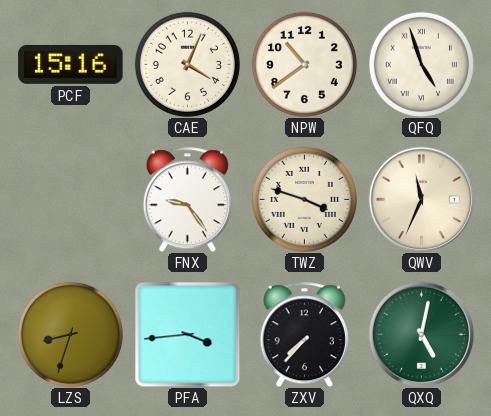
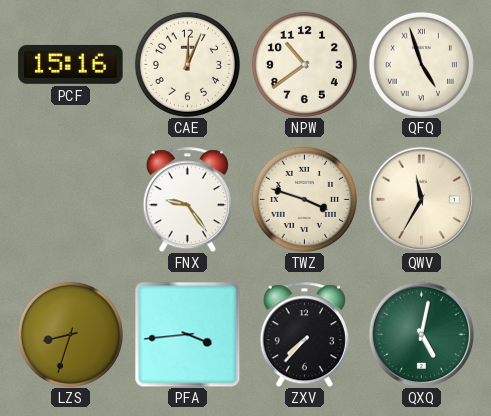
CAE: 4:04 -> 12:04
QWV: 11:34 -> 11:35
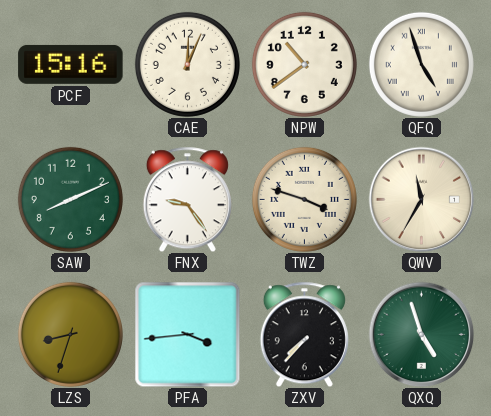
SAW: none -> 8:11
QXQ: 5:02 -> 4:57
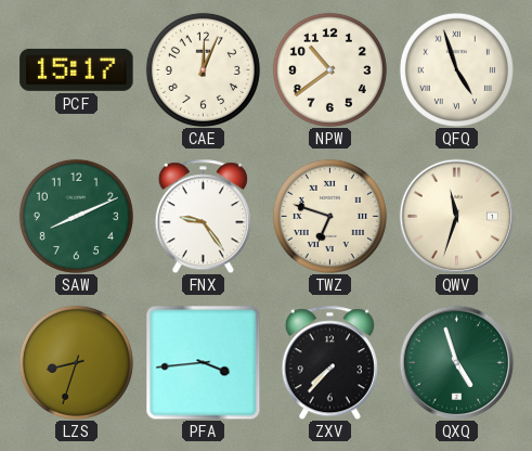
PCF: 15:16 -> 15:17
TWZ: 3:48 -> 6:48
QWV: 11:35 -> 11:33
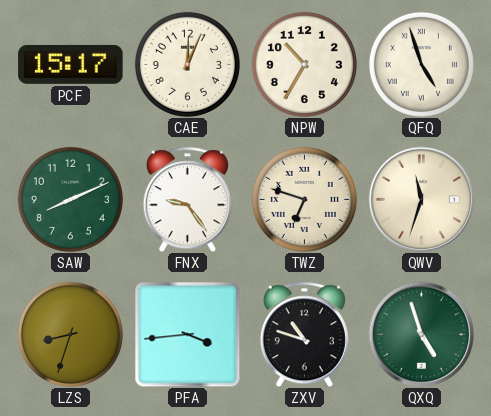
NPW: 10:39 -> 10:35
ZXV: 7:37 -> 10:48
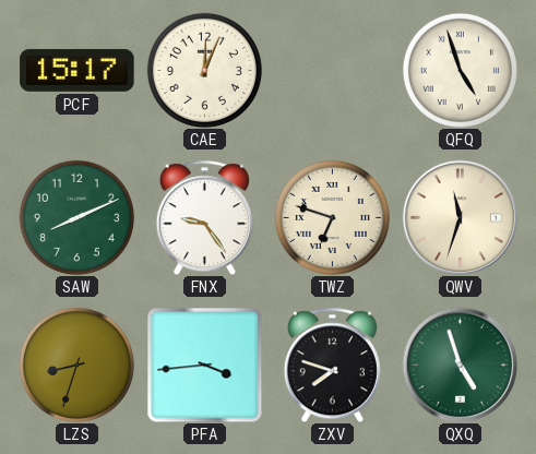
NPW: 10:35 -> none
ZXV: 10:48 -> 7:48
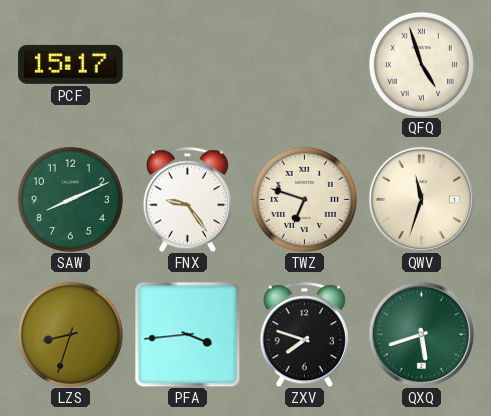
CAE: 12:04 -> none
QXQ: 4:57 -> 5:42
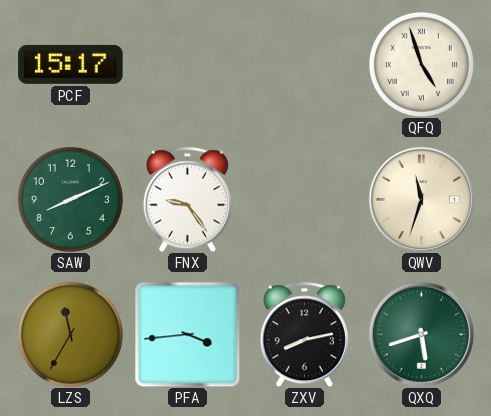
TWZ: 6:48 -> none
LZS: 8:33 -> 11:35
ZXV: 7:48 -> 8:13
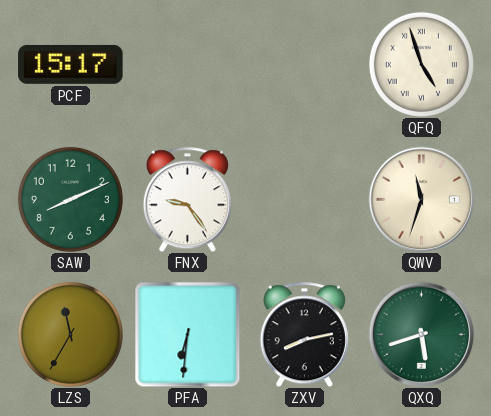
PFA: 3:44 -> 6:31
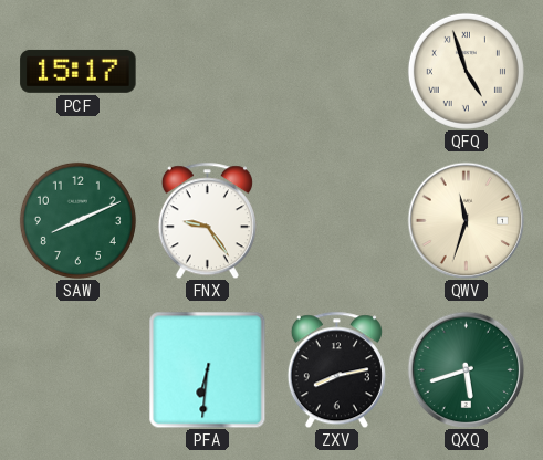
LZS: 11:35 -> none
